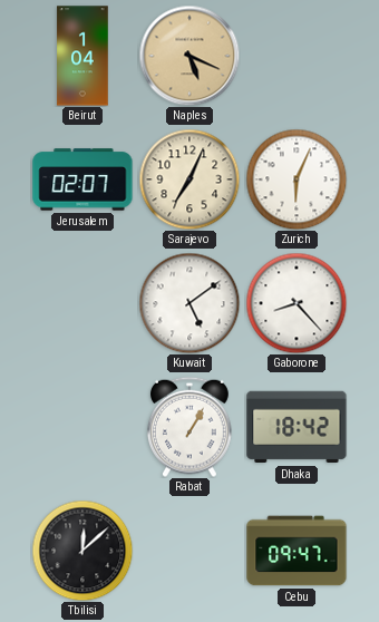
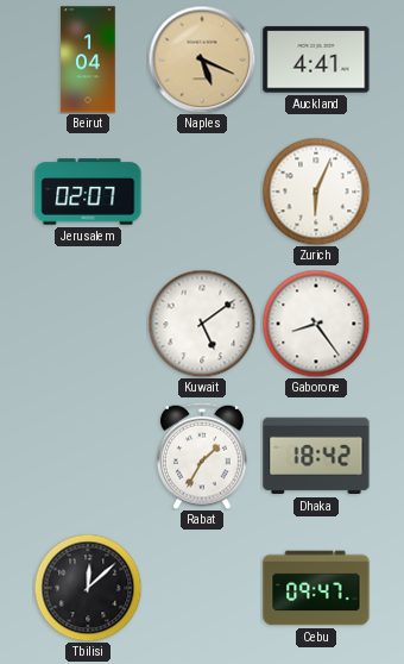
Auckland: none -> 4:41
Sarajevo: 7:04 -> none
Gaborone: 8:23 -> 8:24
Rabat: 1:05 -> 1:35
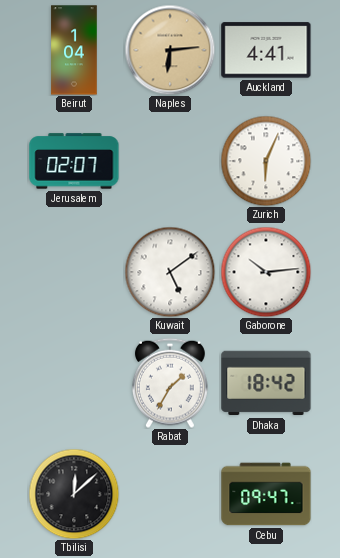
Naples: 5:19 -> 6:14
Gaborone: 8:24 -> 10:14
